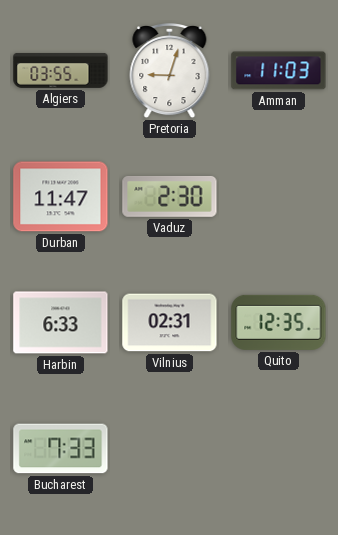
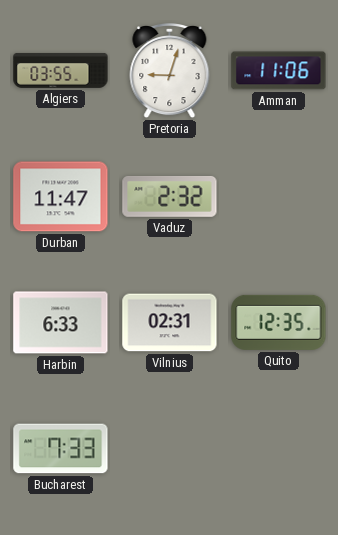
Amman: 11:03 -> 11:06
Vaduz: 2:30 -> 2:32
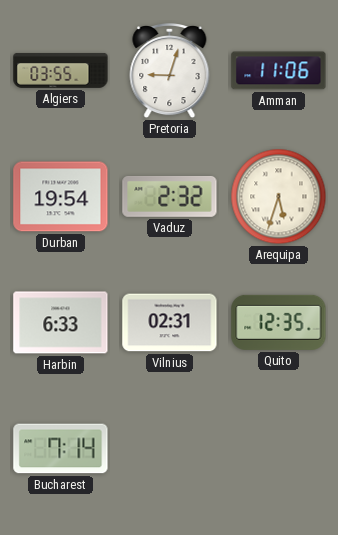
Durban: 11:47 -> 19:54
Arequipa: none -> 5:33
Bucharest: 7:33 -> 7:14
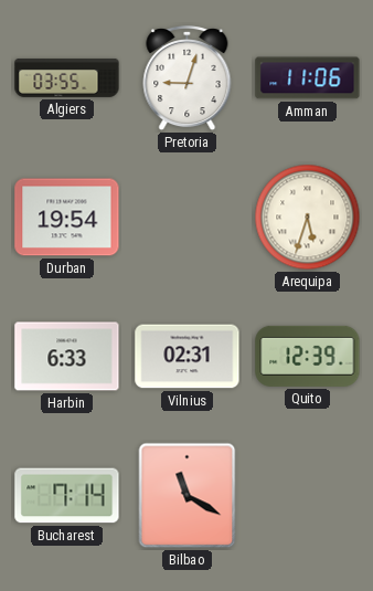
Vaduz: 2:32 -> none
Quito: 12:35 -> 12:39
Bilbao: none -> 11:20
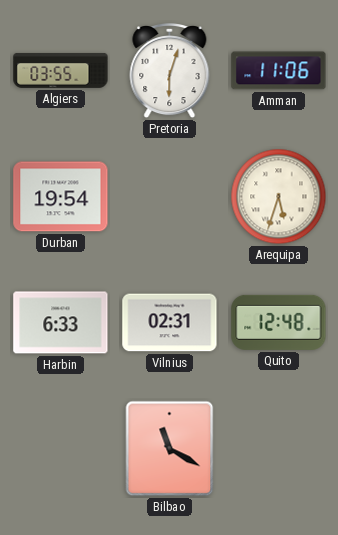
Pretoria: 9:03 -> 6:03
Quito: 12:39 -> 12:48
Bucharest: 7:14 -> none
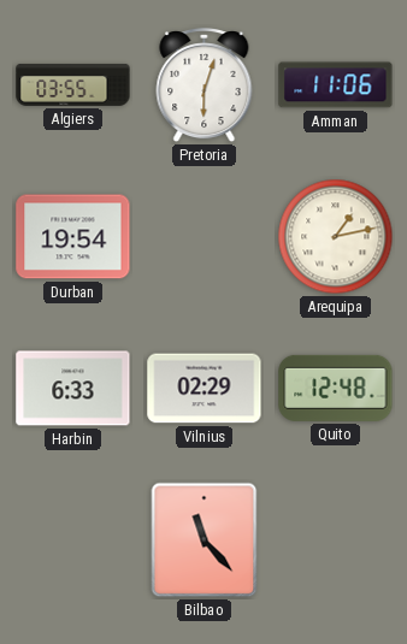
Arequipa: 5:33 -> 1:13
Vilnius: 02:31 -> 02:29
Bilbao: 11:20 -> 11:23
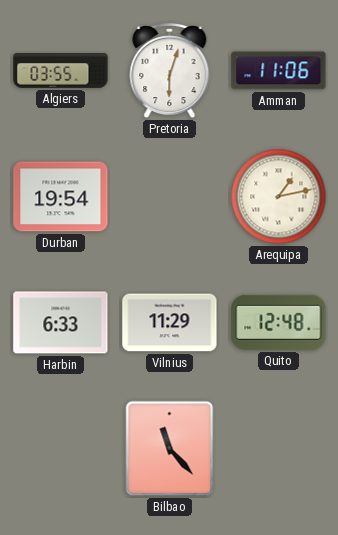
Vilnius: 02:29 -> 11:29
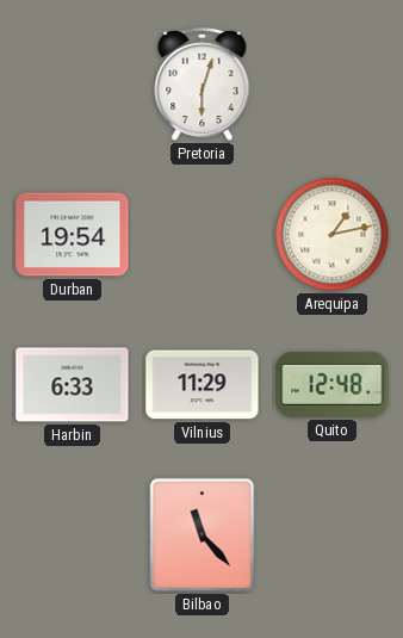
Algiers: 03:55 -> none
Amman: 11:06 -> none
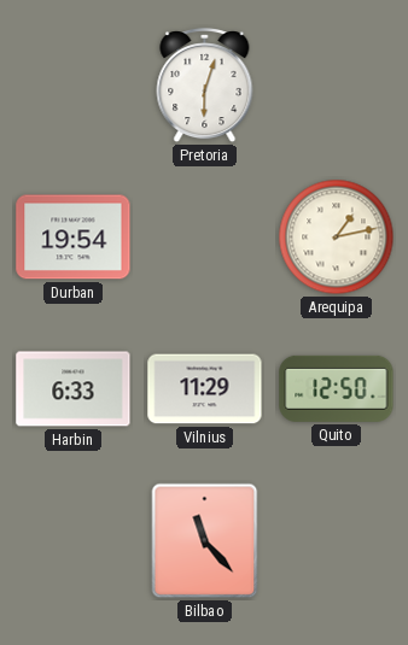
Quito: 12:48 -> 12:50
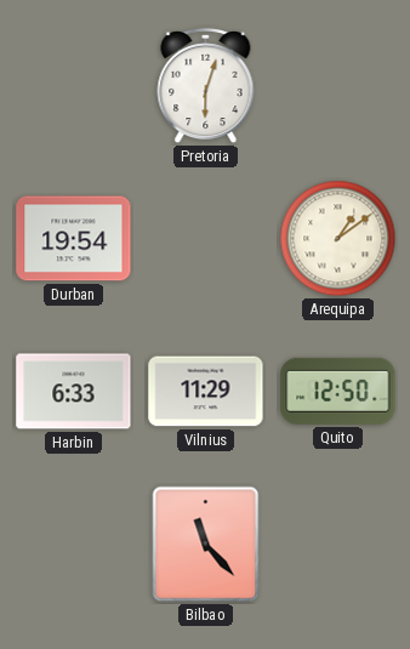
Arequipa: 1:13 -> 1:09
